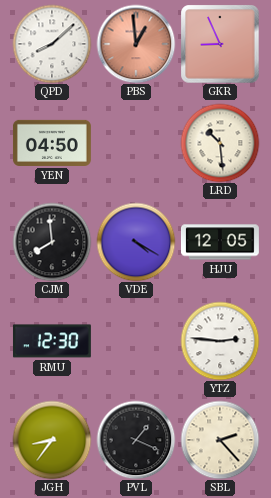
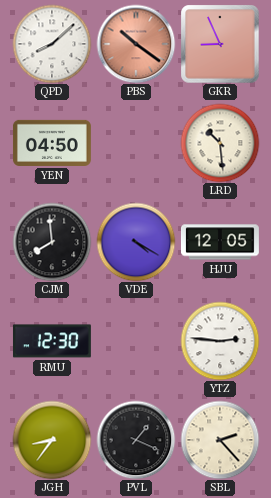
PBS: 12:59 -> 10:21
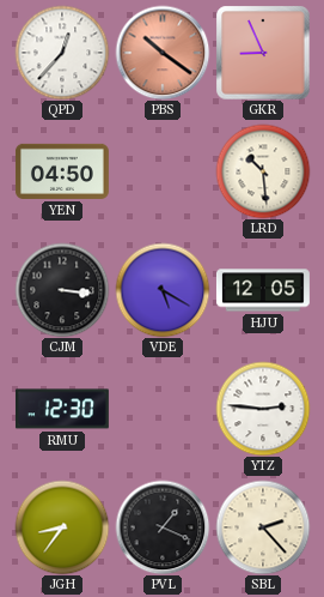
QPD: 8:08 -> 12:37
CJM: 7:59 -> 3:16
VDE: 4:20 -> 5:20
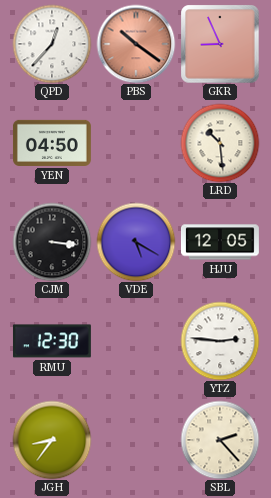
PVL: 1:19 -> none
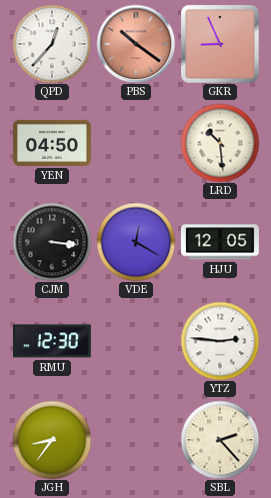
VDE: 5:20 -> 12:20
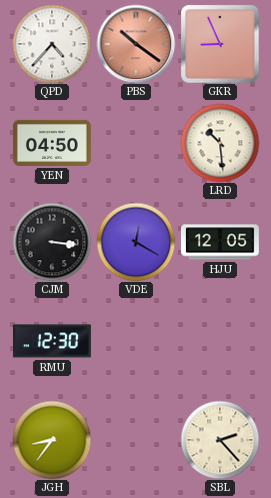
QPD: 12:37 -> 4:37
YTZ: 2:46 -> none
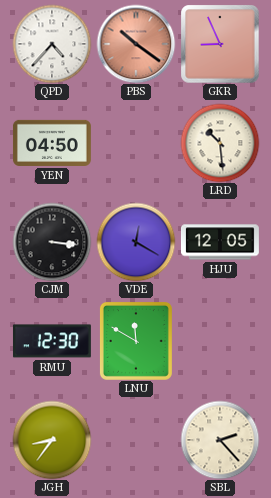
LNU: none -> 11:50
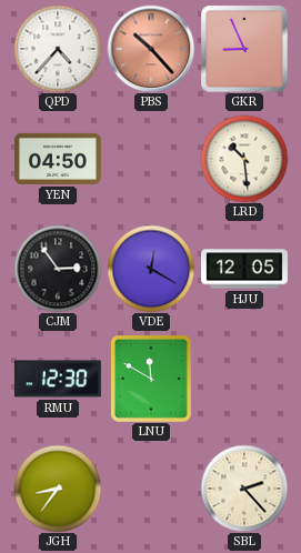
PBS: 10:21 -> 10:23
CJM: 3:16 -> 2:54
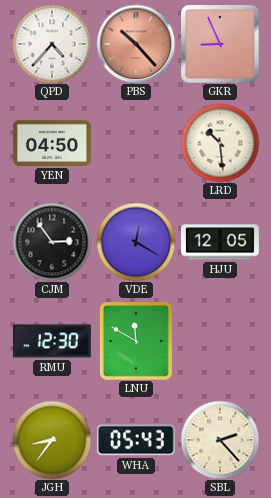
WHA: none -> 05:43
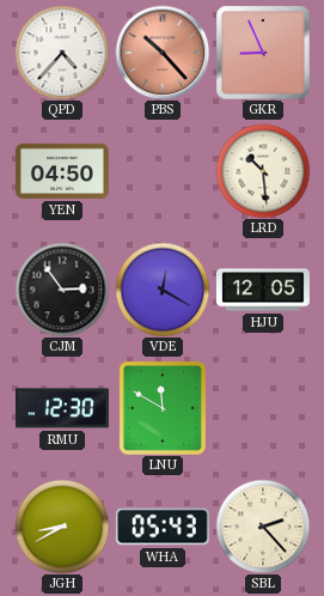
JGH: 8:36 -> 8:40
